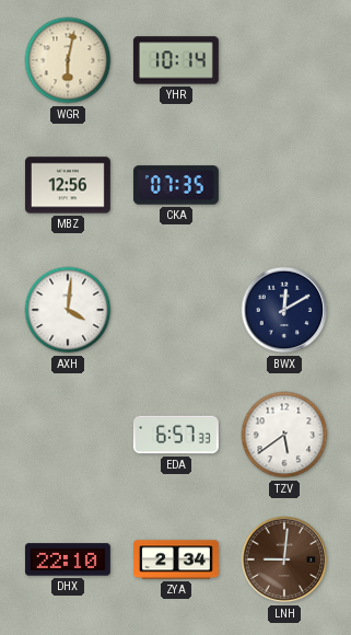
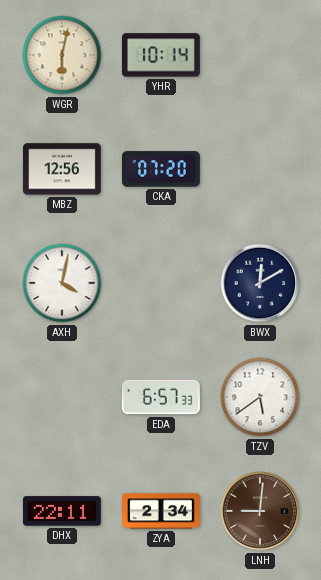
CKA: 07:35 -> 07:20
AXH: 4:01 -> 4:02
DHX: 22:10 -> 22:11
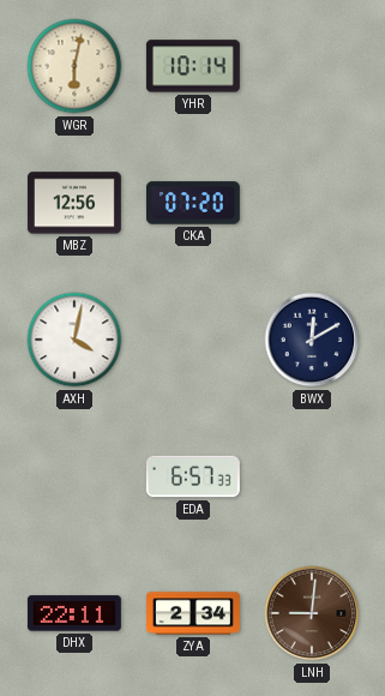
TZV: 5:39 -> none
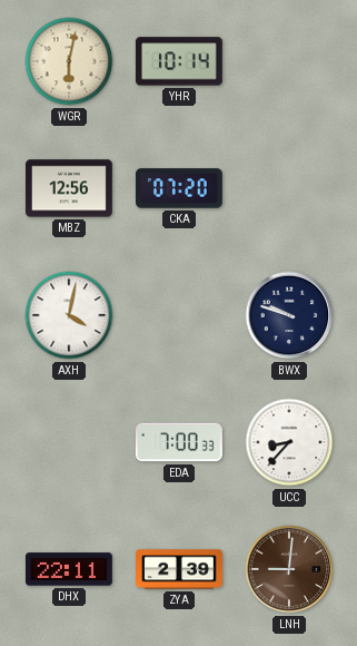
BWX: 12:10 -> 9:48
EDA: 6:57 -> 7:00
UCC: none -> 8:37
ZYA: 2:34 -> 2:39
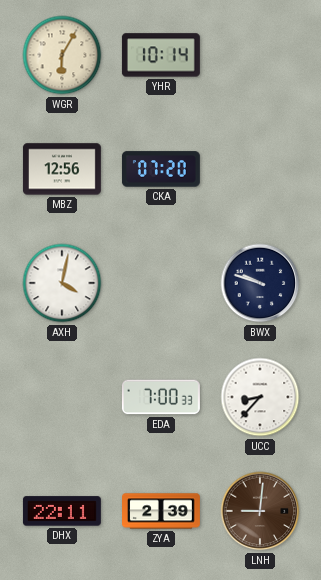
WGR: 6:02 -> 6:05
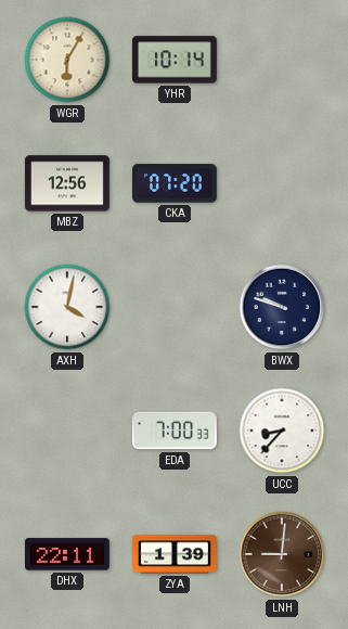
ZYA: 2:39 -> 1:39
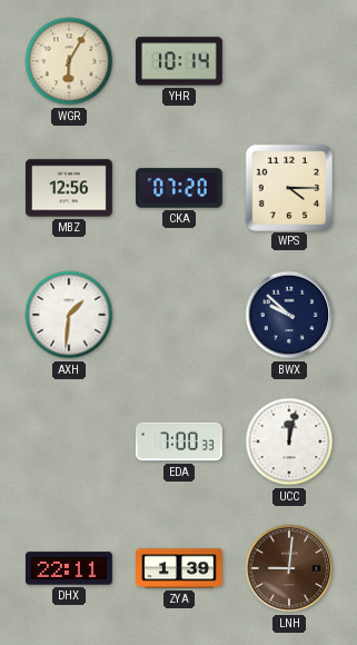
WPS: none -> 4:15
AXH: 4:02 -> 1:31
BWX: 9:48 -> 9:52
UCC: 8:37 -> 12:02
